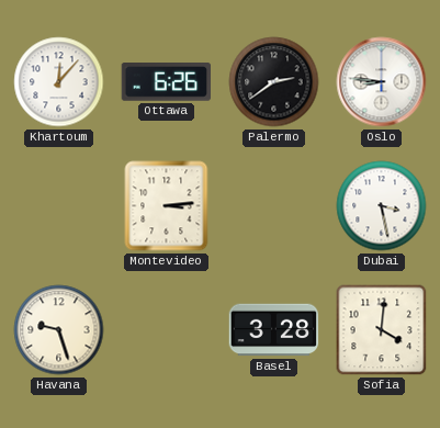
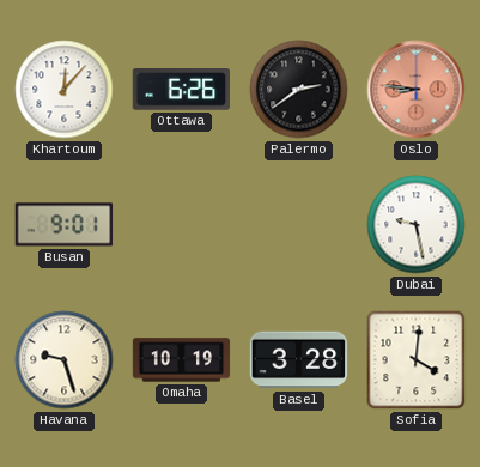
Oslo dial: white -> salmon
Busan: none -> 9:01
Montevideo: 3:14 -> none
Dubai: 3:28 -> 9:28
Omaha: none -> 10:19
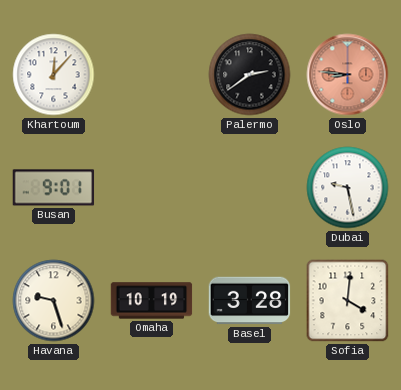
Ottawa: 6:26 -> none
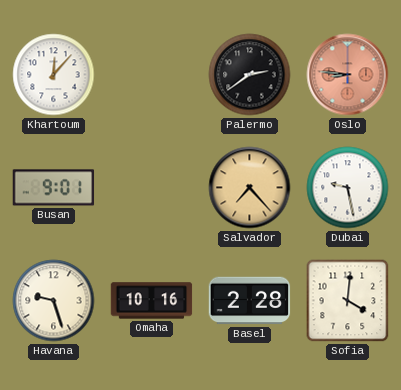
Salvador: none -> 7:23
Omaha: 10:19 -> 10:16
Basel: 3:28 -> 2:28
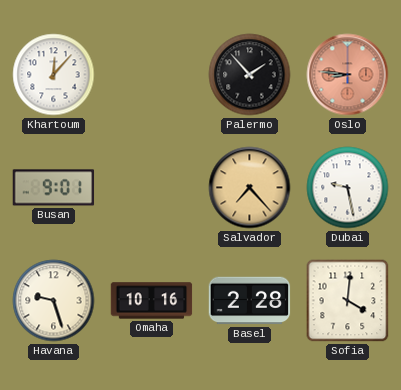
Palermo: 2:39 -> 1:53
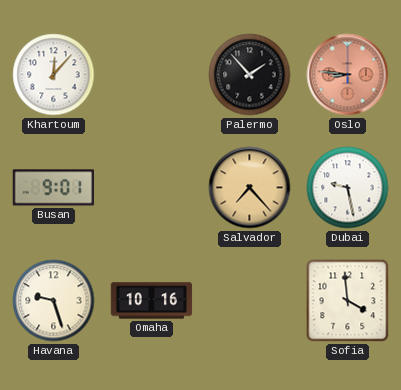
Basel: 2:28 -> none
Sofia: 4:01 -> 3:59
